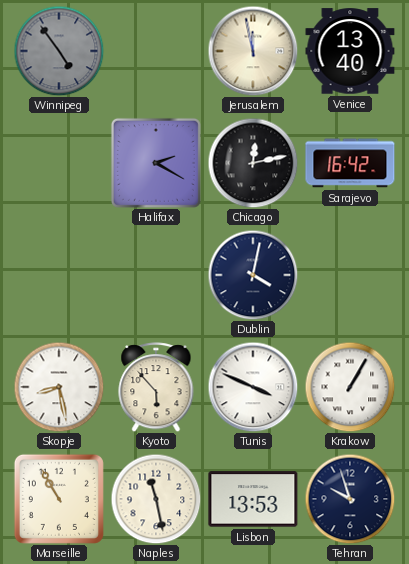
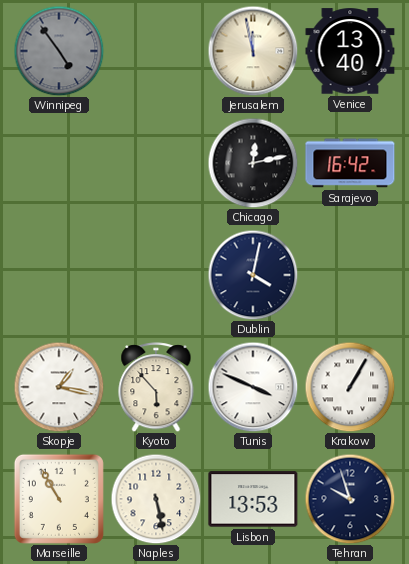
Halifax: 2:20 -> none
Skopje: 8:28 -> 1:17
Naples: 11:28 -> 5:28
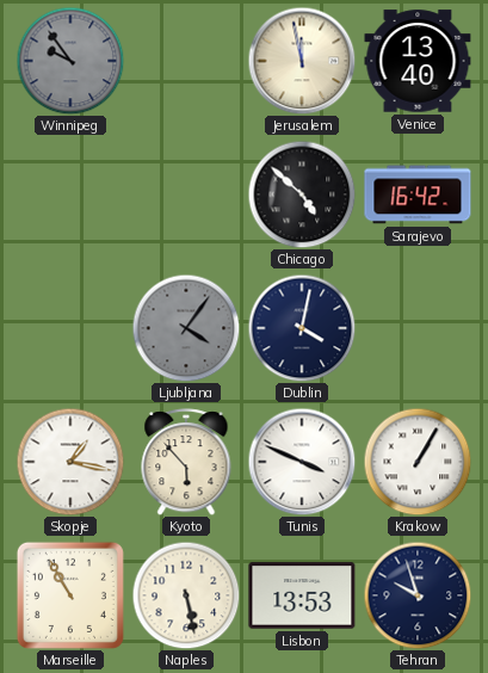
Winnipeg: 4:54 -> 9:54
Chicago: 12:13 -> 4:52
Ljubljana: none -> 4:06
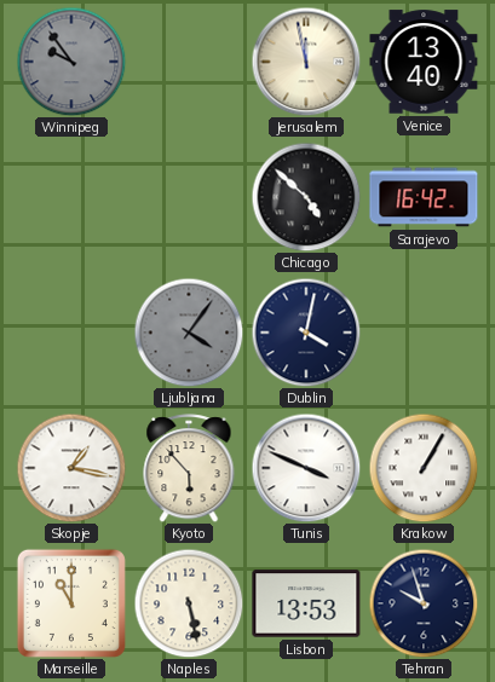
Marseille: 10:55 -> 11:00
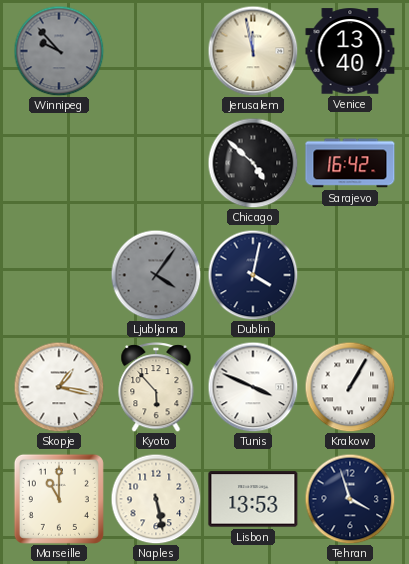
Winnipeg: 9:54 -> 9:53
Tehran: 9:57 -> 3:57
